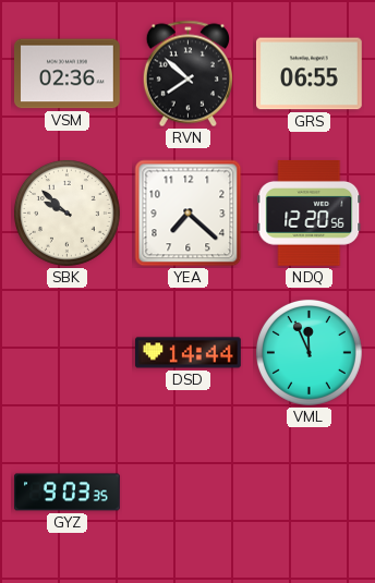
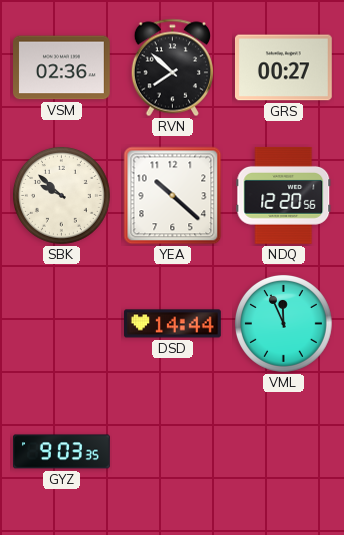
GRS: 06:55 -> 00:27
YEA: 7:22 -> 10:22
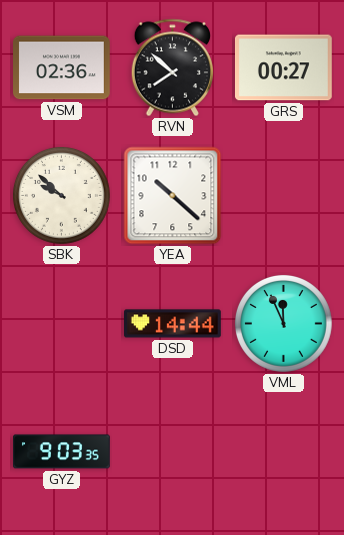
NDQ: 12:20 -> none
